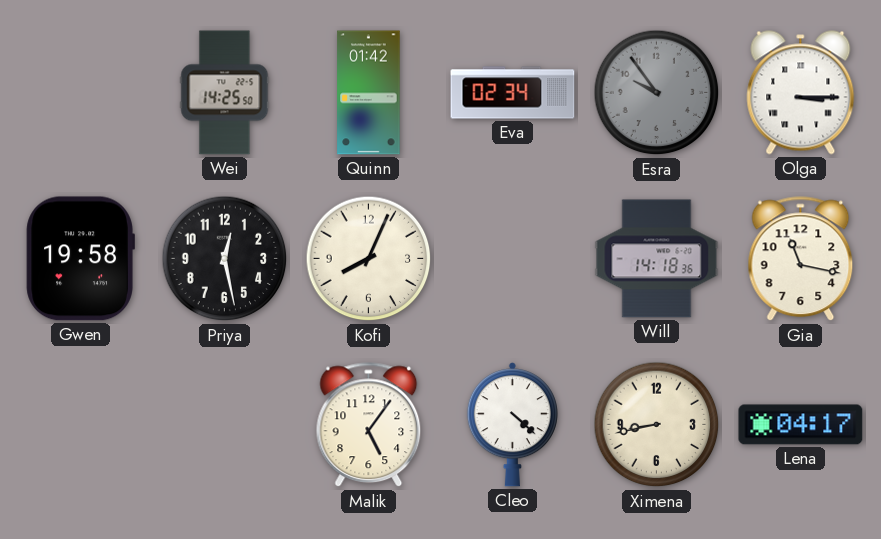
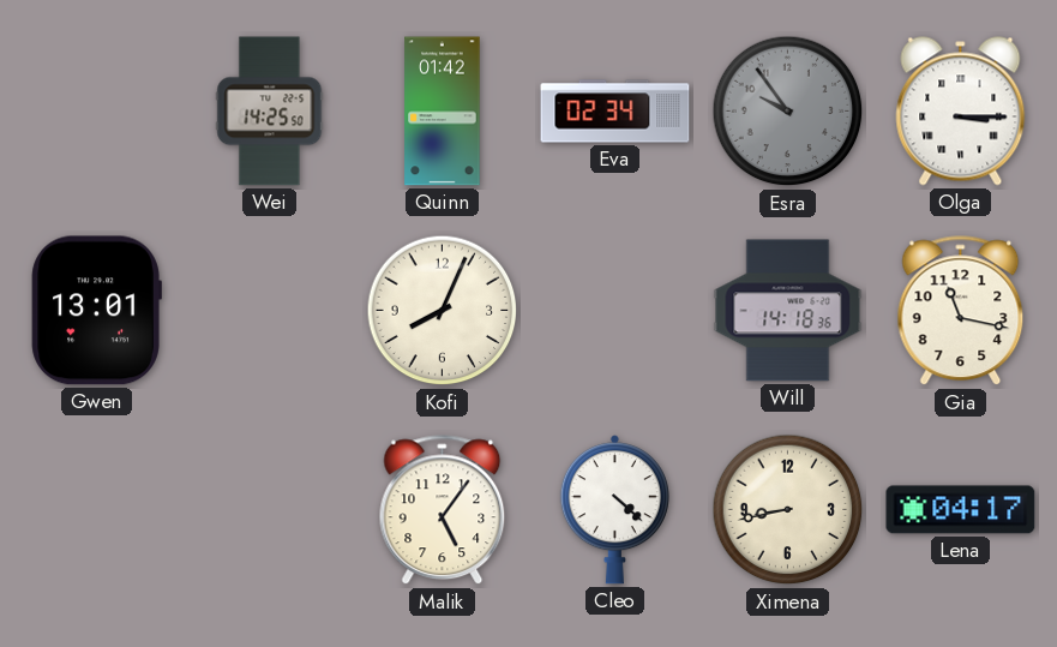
Gwen: 19:58 -> 13:01
Priya: 12:28 -> none
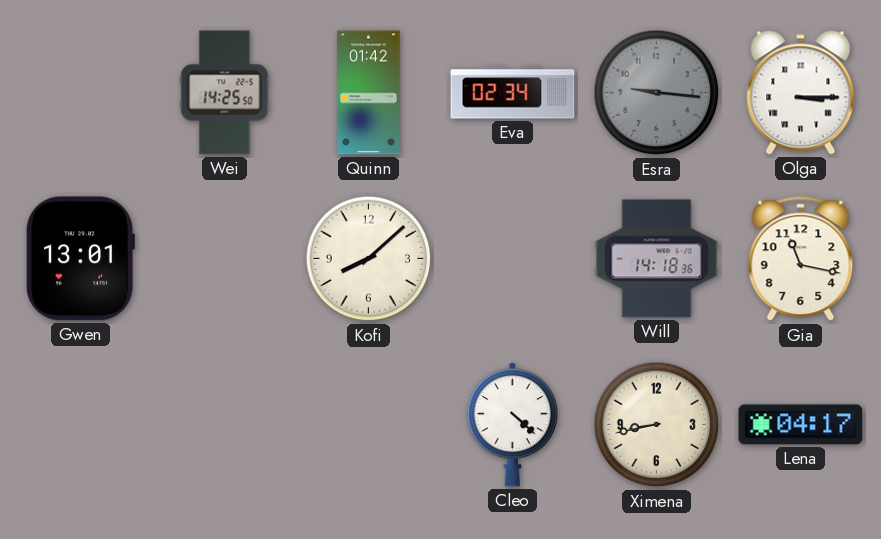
Esra: 9:54 -> 9:16
Kofi: 8:04 -> 8:08
Malik: 5:06 -> none
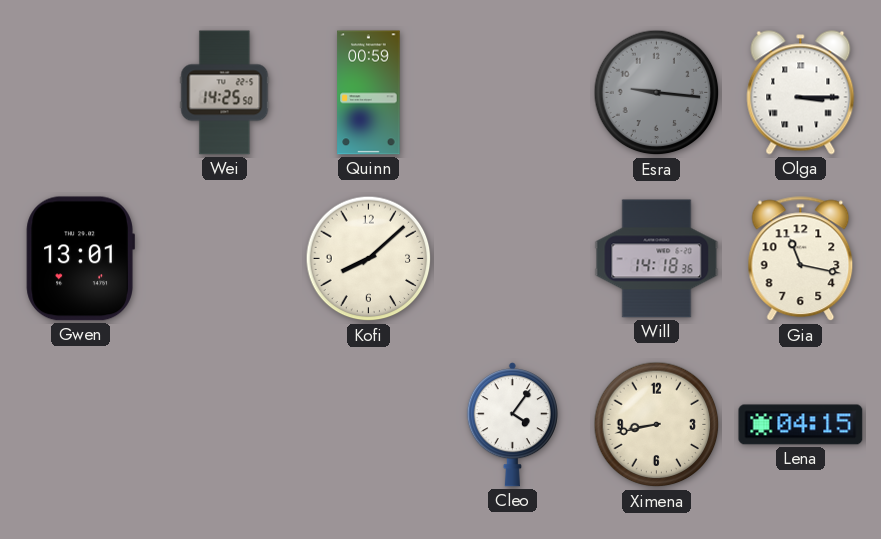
Quinn: 01:42 -> 00:59
Eva: 02:34 -> none
Cleo: 4:22 -> 4:06
Lena: 04:17 -> 04:15
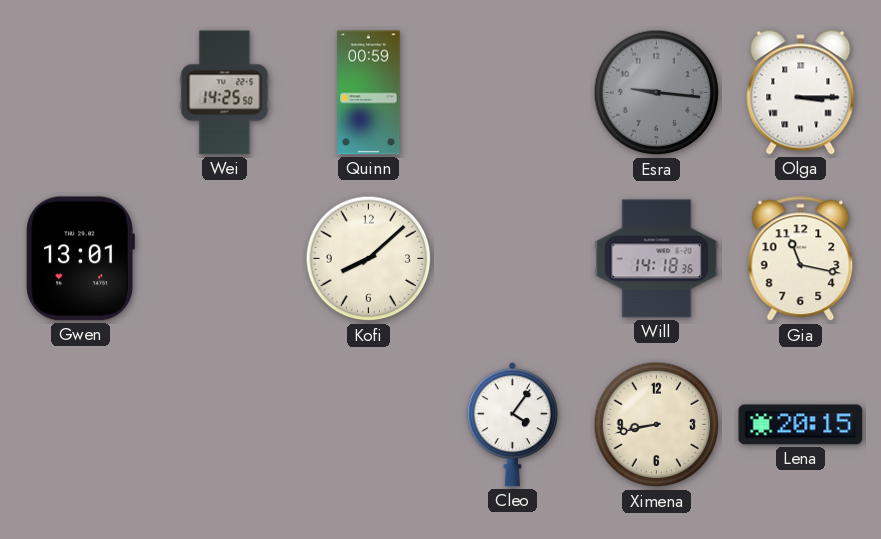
Lena: 04:15 -> 20:15
